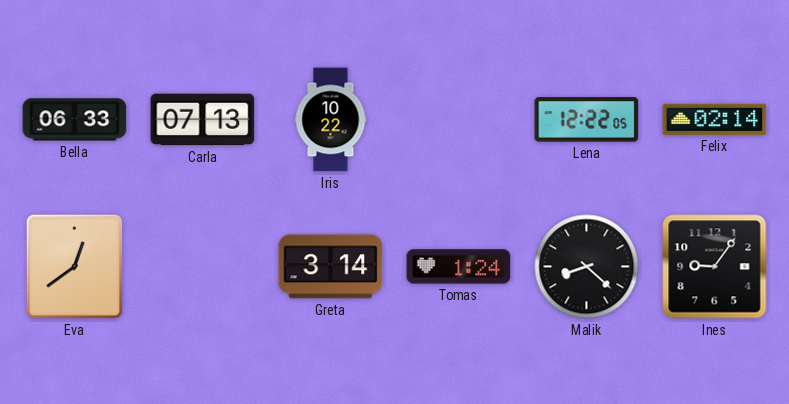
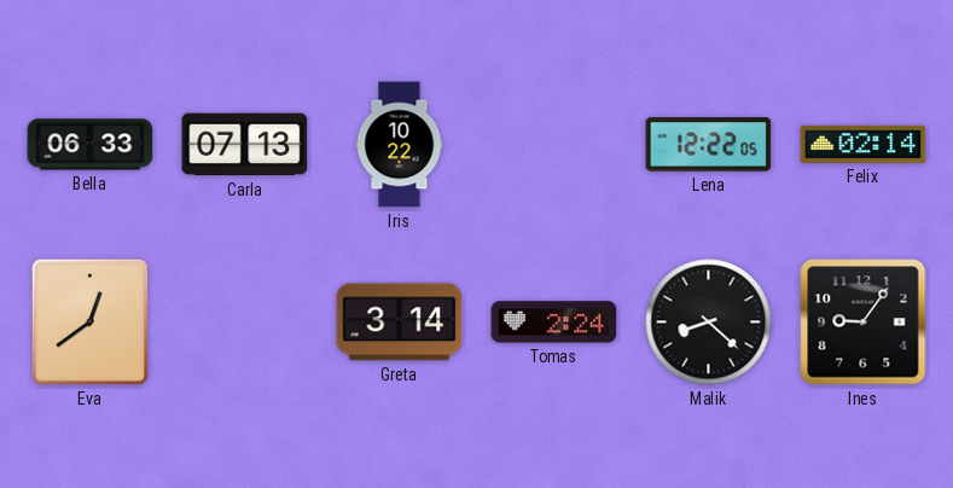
Tomas: 1:24 -> 2:24
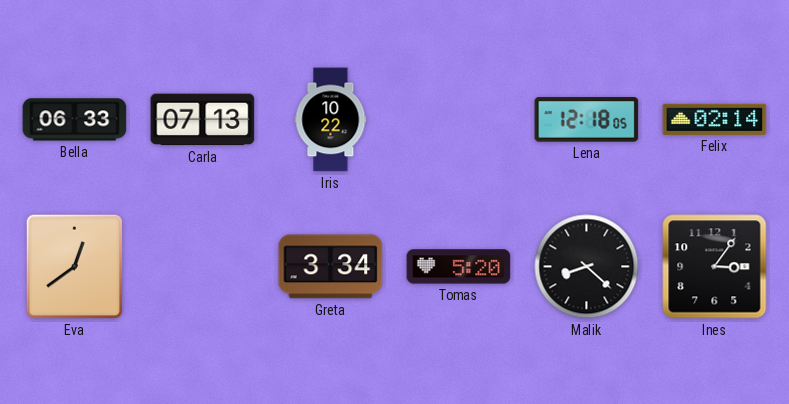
Lena: 12:22 -> 12:18
Greta: 3:14 -> 3:34
Tomas: 2:24 -> 5:20
Ines: 9:06 -> 3:06
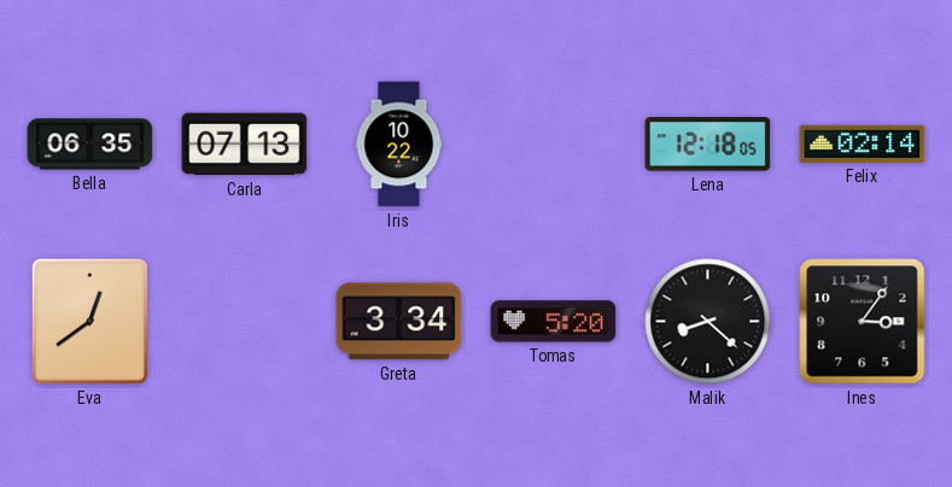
Bella: 06:33 -> 06:35
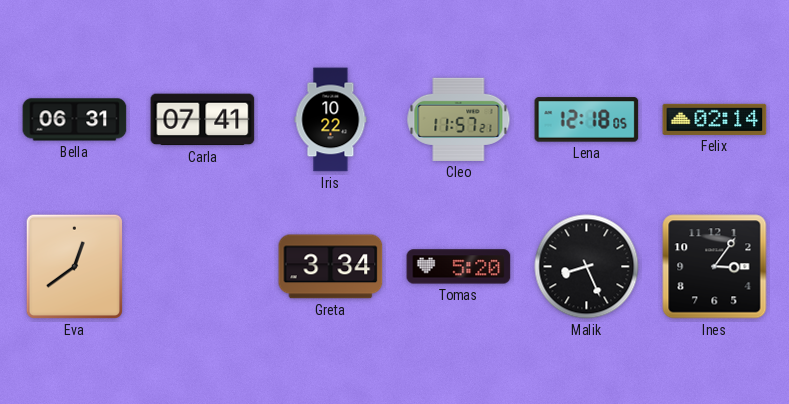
Bella: 06:35 -> 06:31
Carla: 07:13 -> 07:41
Cleo: none -> 11:57
Malik: 8:22 -> 8:26
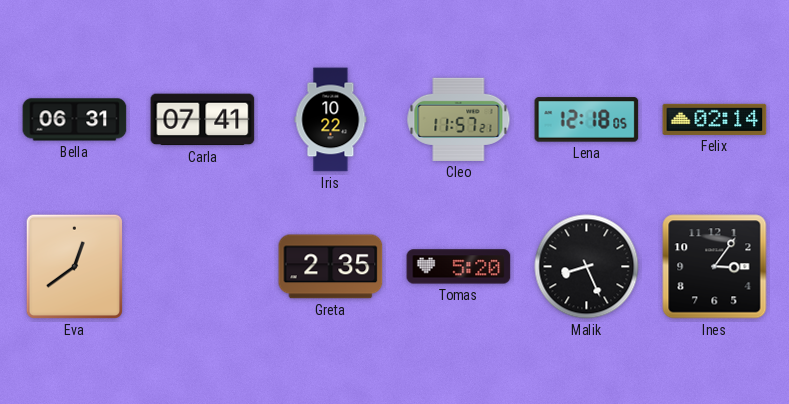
Greta: 3:34 -> 2:35
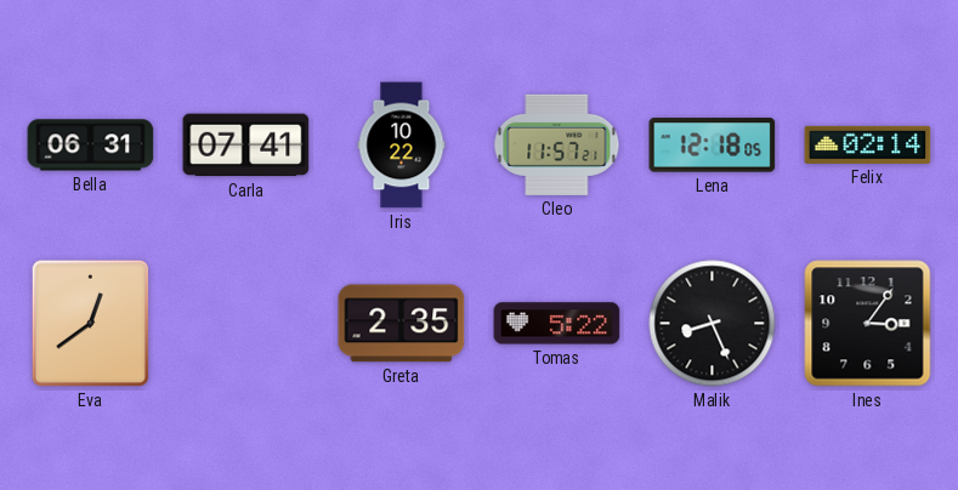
Tomas: 5:20 -> 5:22
